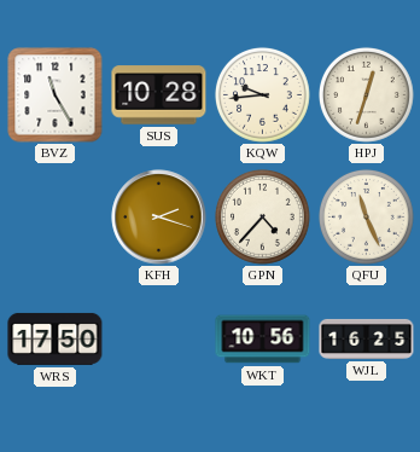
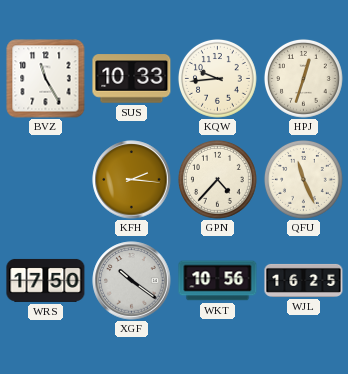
SUS: 10:28 -> 10:33
KFH: 2:18 -> 2:16
XGF: none -> 10:21
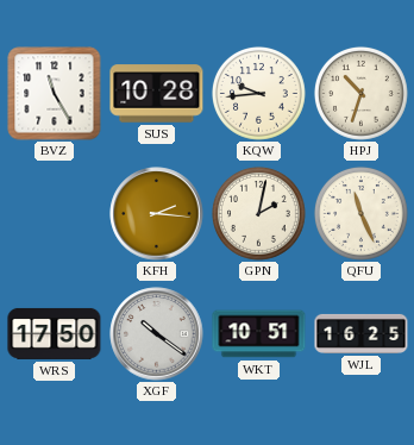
SUS: 10:33 -> 10:28
HPJ: 12:33 -> 10:33
GPN: 4:37 -> 2:02
WKT: 10:56 -> 10:51
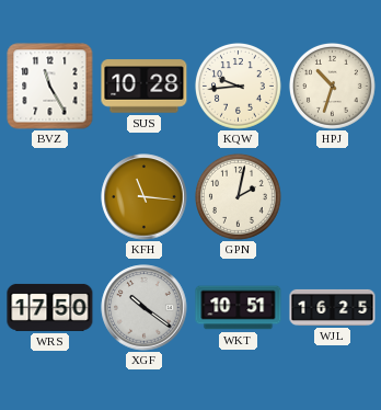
KFH: 2:16 -> 11:16
QFU: 11:26 -> none
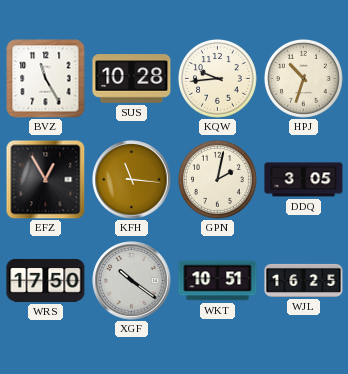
EFZ: none -> 12:55
DDQ: none -> 3:05
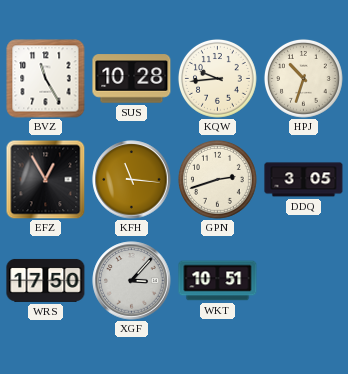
GPN: 2:02 -> 2:42
XGF: 10:21 -> 3:07
WJL: 16:25 -> none
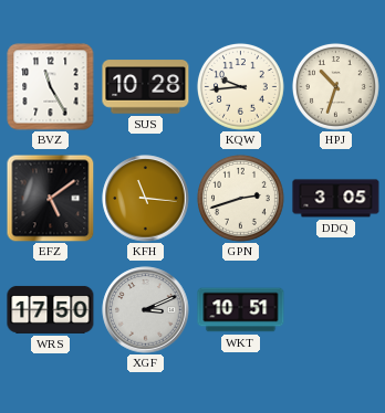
EFZ: 12:55 -> 5:09
XGF: 3:07 -> 3:11
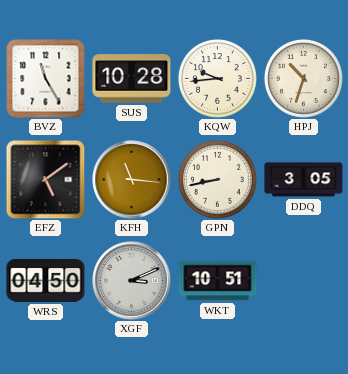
GPN: 2:42 -> 8:43
WRS: 17:50 -> 04:50
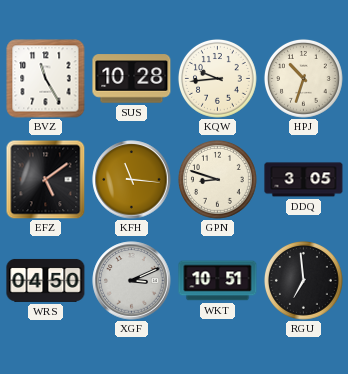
GPN: 8:43 -> 8:48
RGU: none -> 6:59
